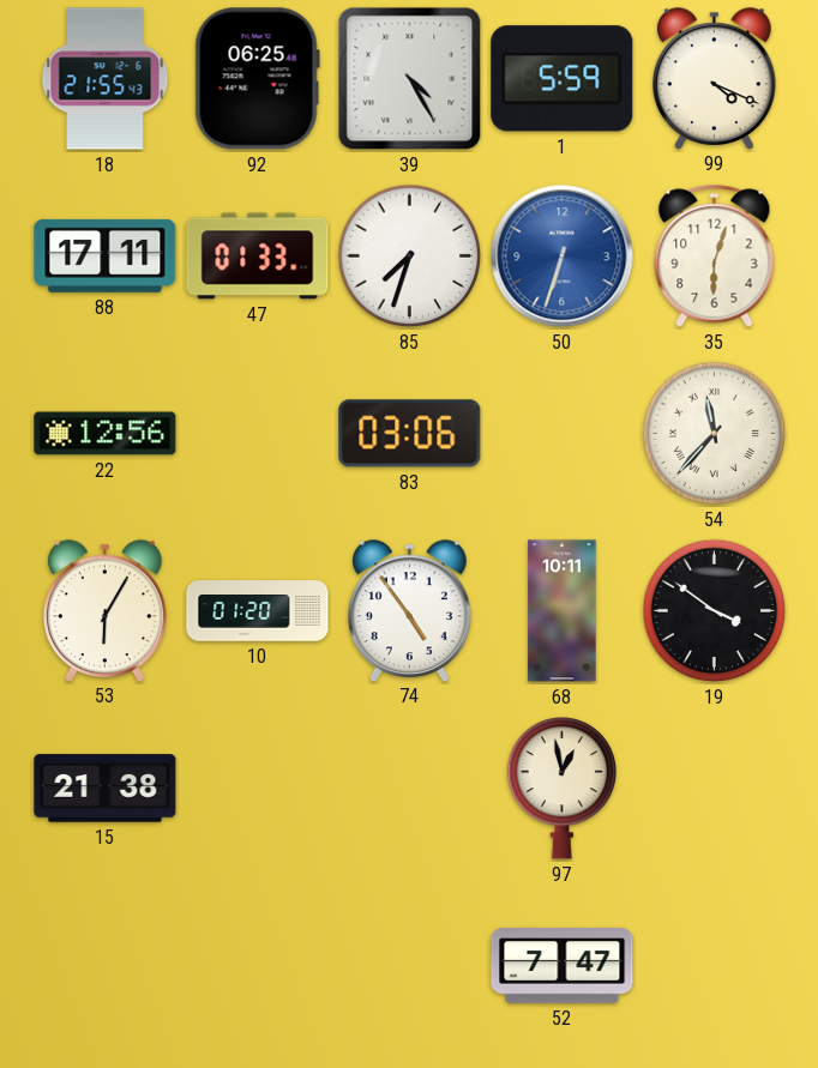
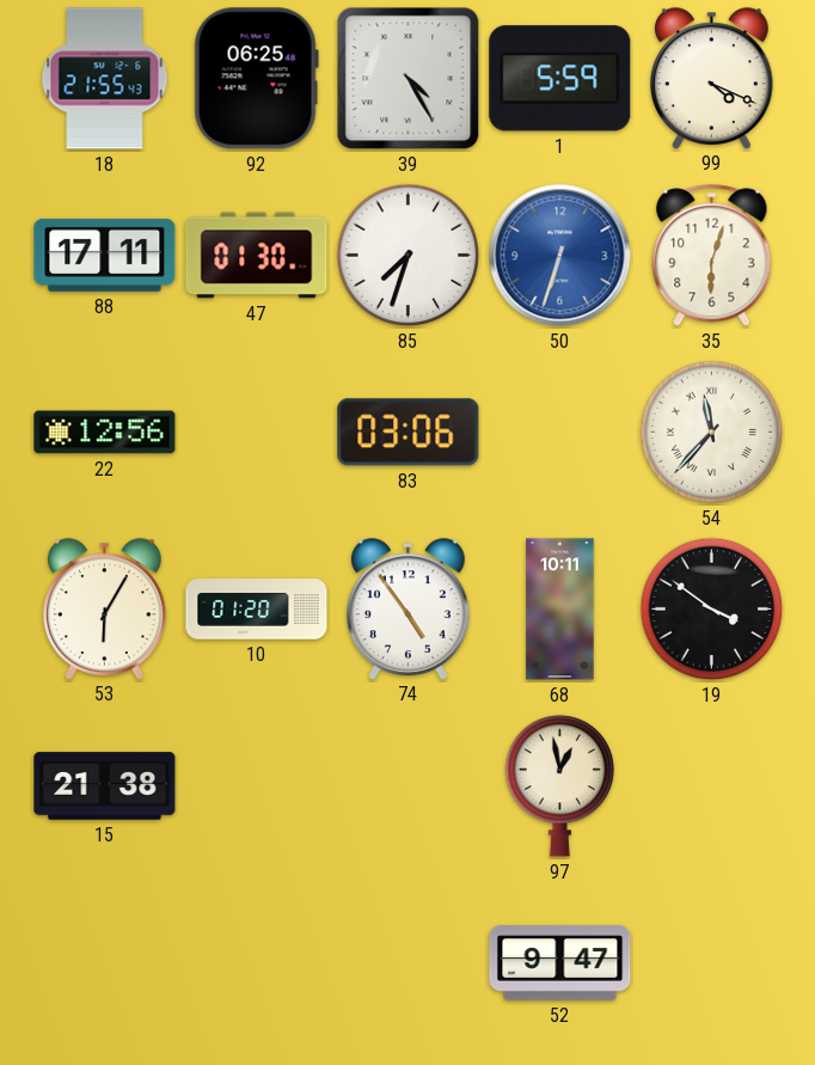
47: 01:33 -> 01:30
52: 7:47 -> 9:47
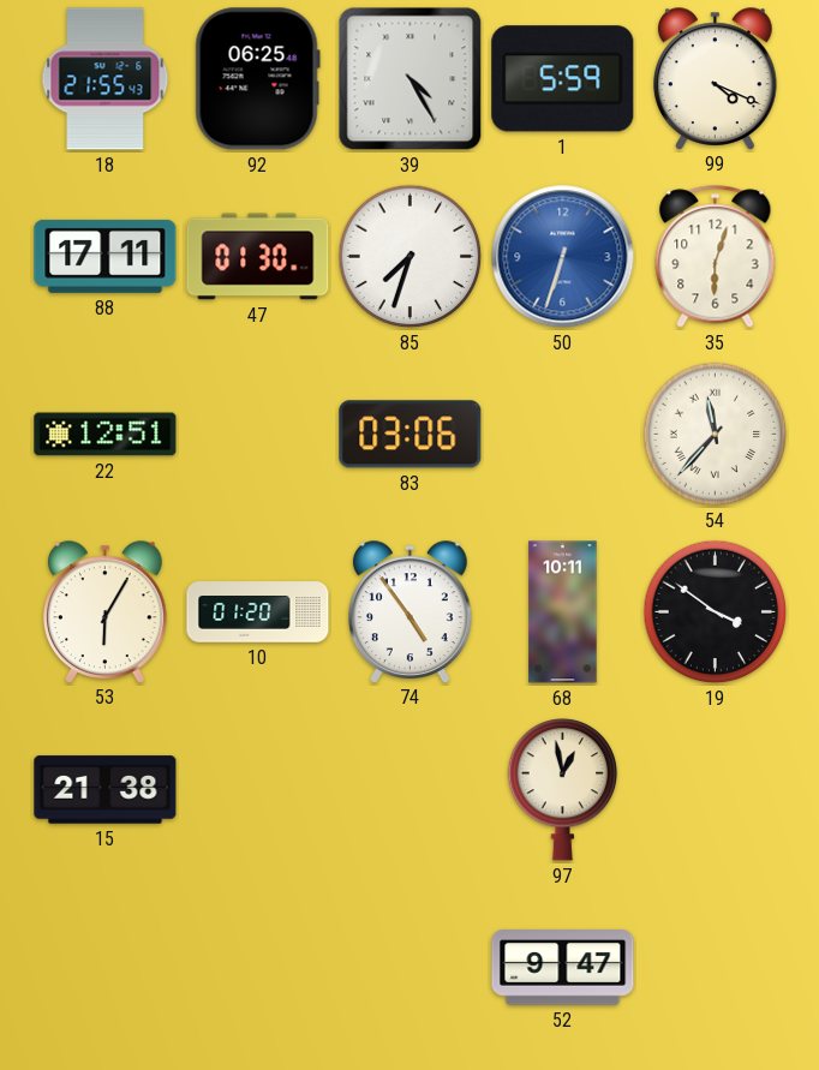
22: 12:56 -> 12:51
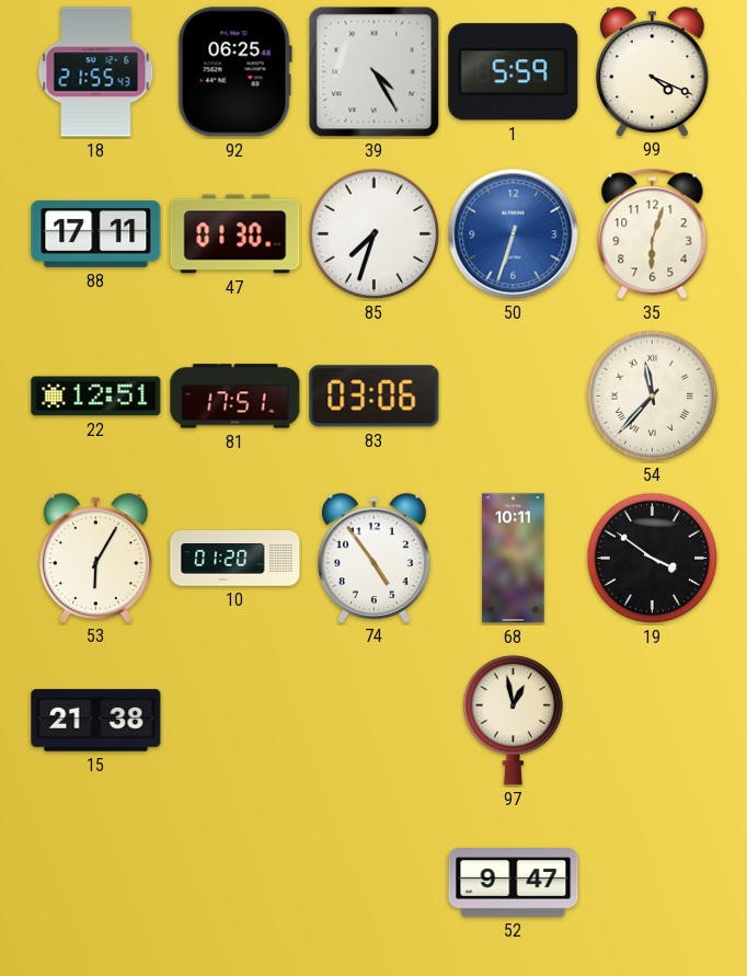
81: none -> 17:51
